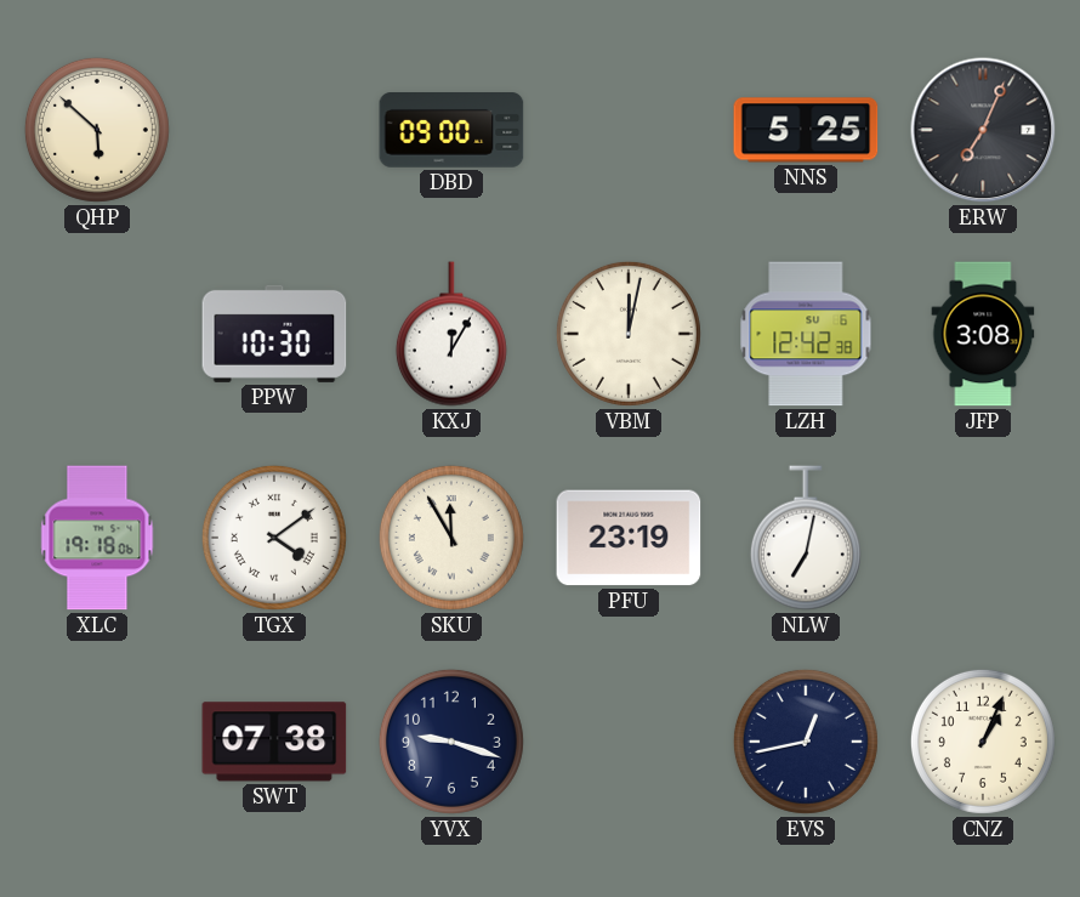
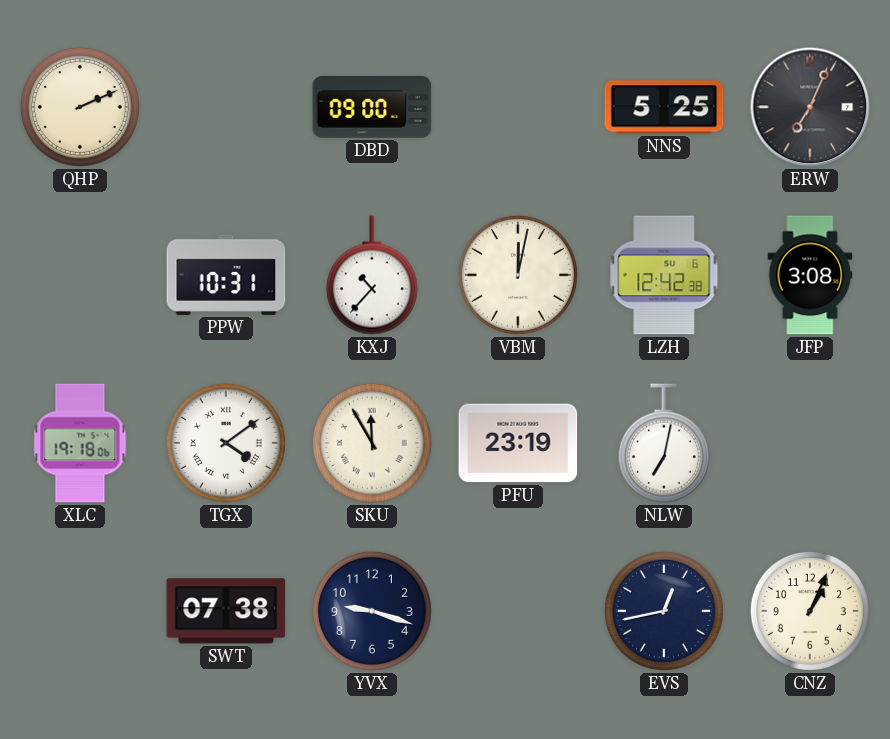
QHP: 5:52 -> 2:11
PPW: 10:30 -> 10:31
KXJ: 12:05 -> 10:37
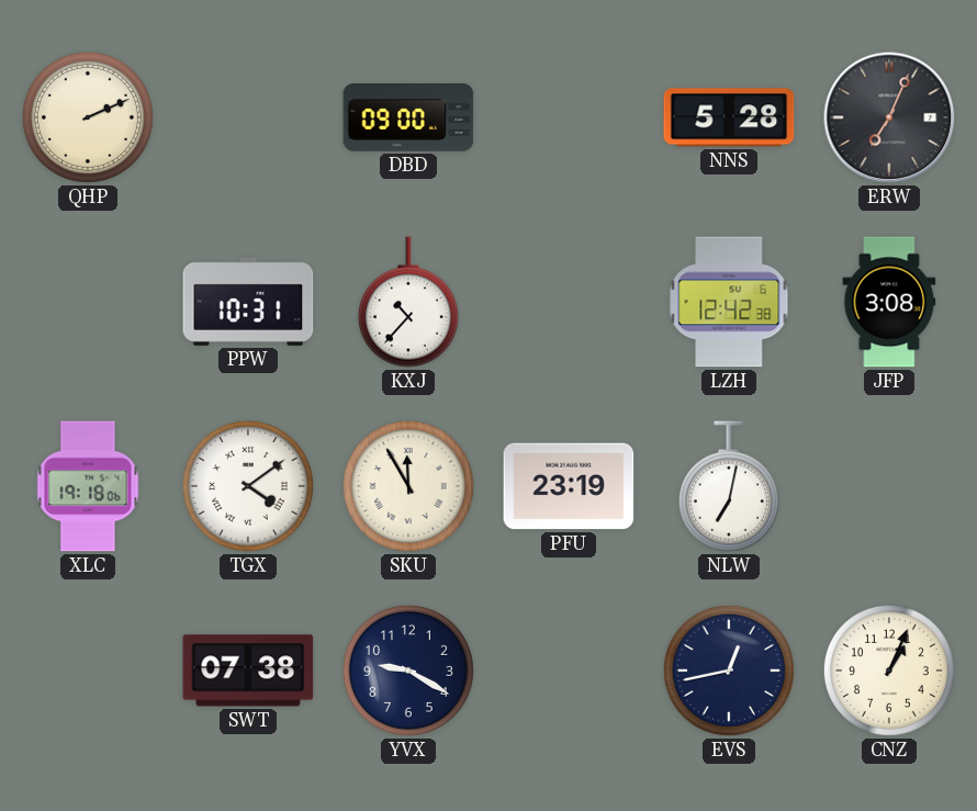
NNS: 5:25 -> 5:28
VBM: 12:02 -> none
YVX: 9:18 -> 9:20
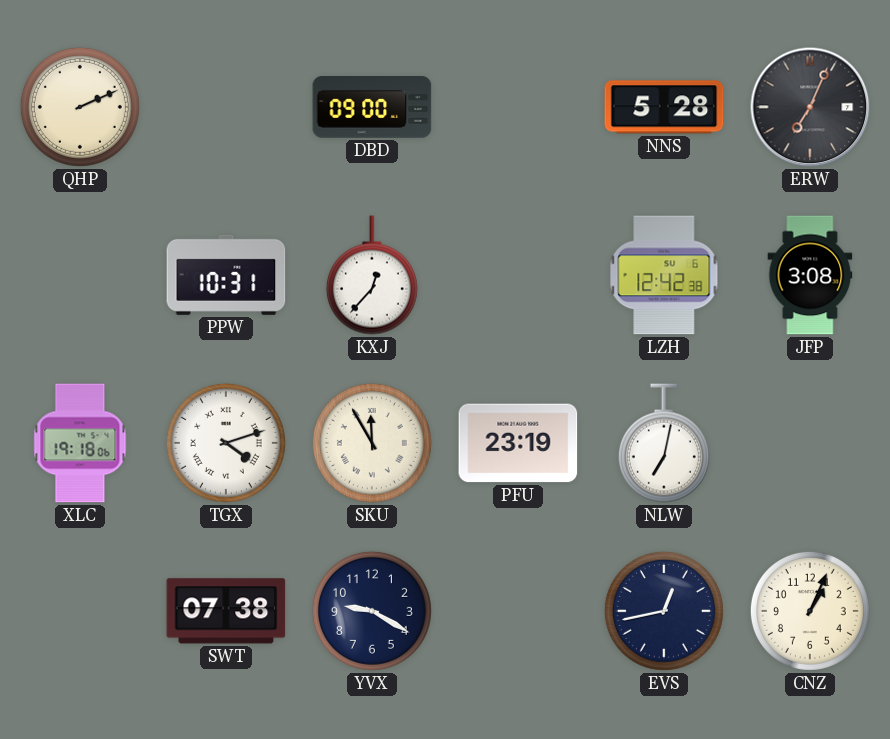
KXJ: 10:37 -> 12:37
TGX: 4:09 -> 4:12
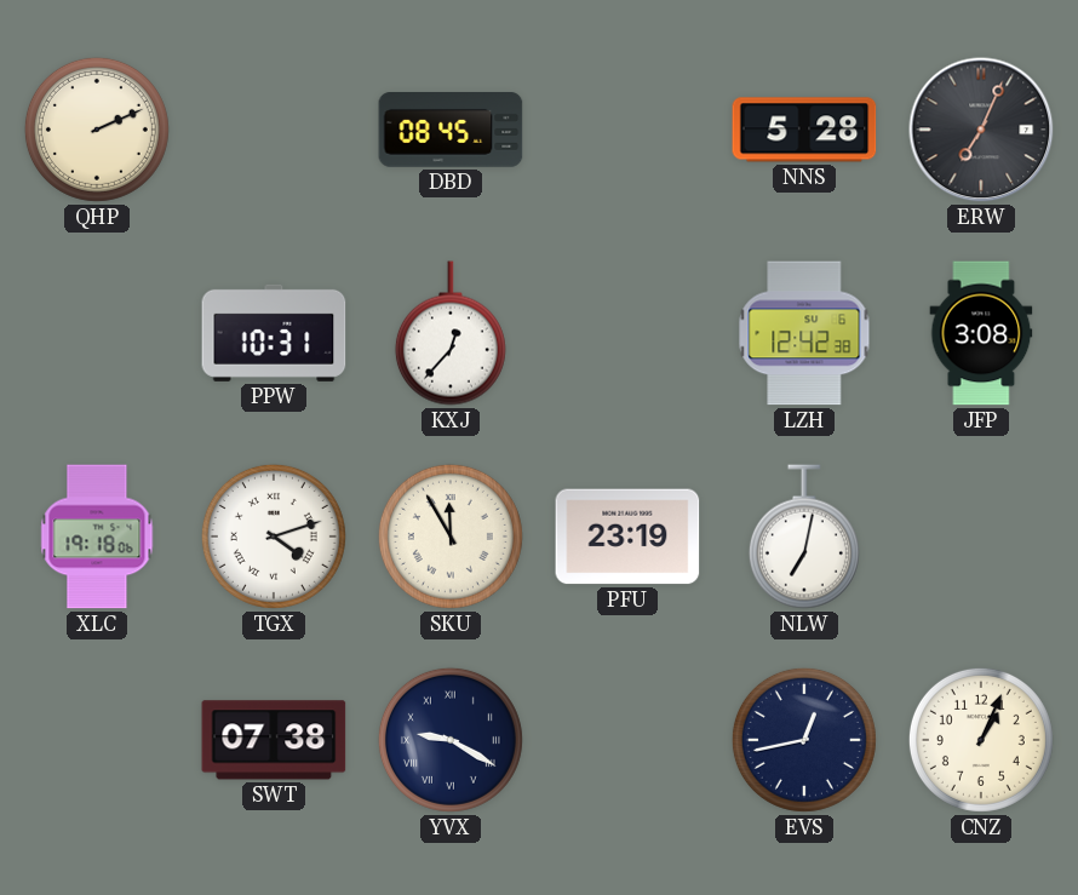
DBD: 09:00 -> 08:45
YVX numerals: Arabic -> Roman
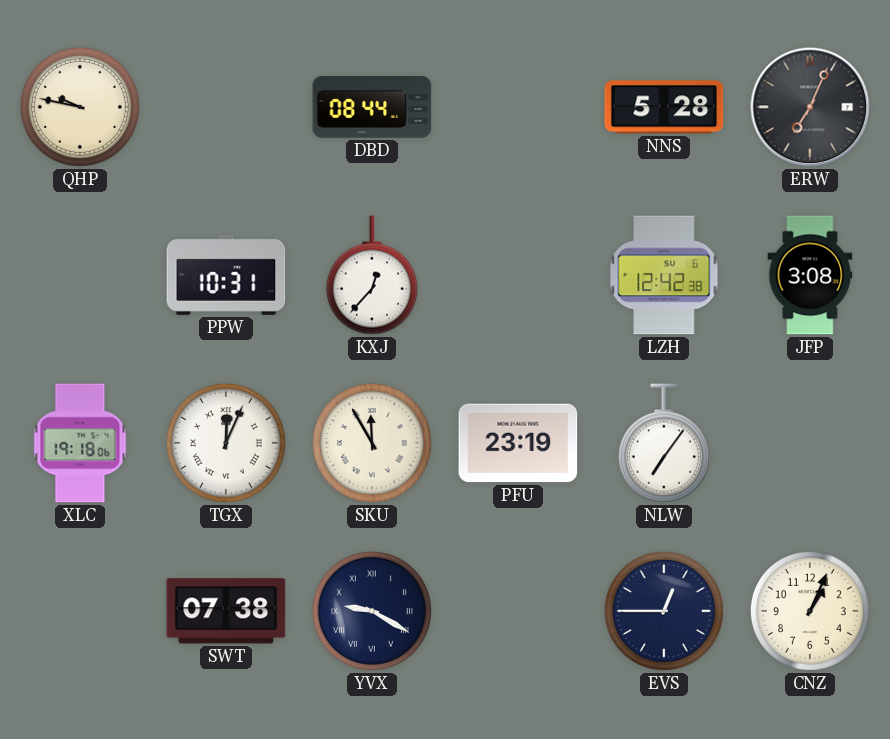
QHP: 2:11 -> 9:47
DBD: 08:45 -> 08:44
TGX: 4:12 -> 12:04
NLW: 7:02 -> 7:06
EVS: 12:43 -> 12:45
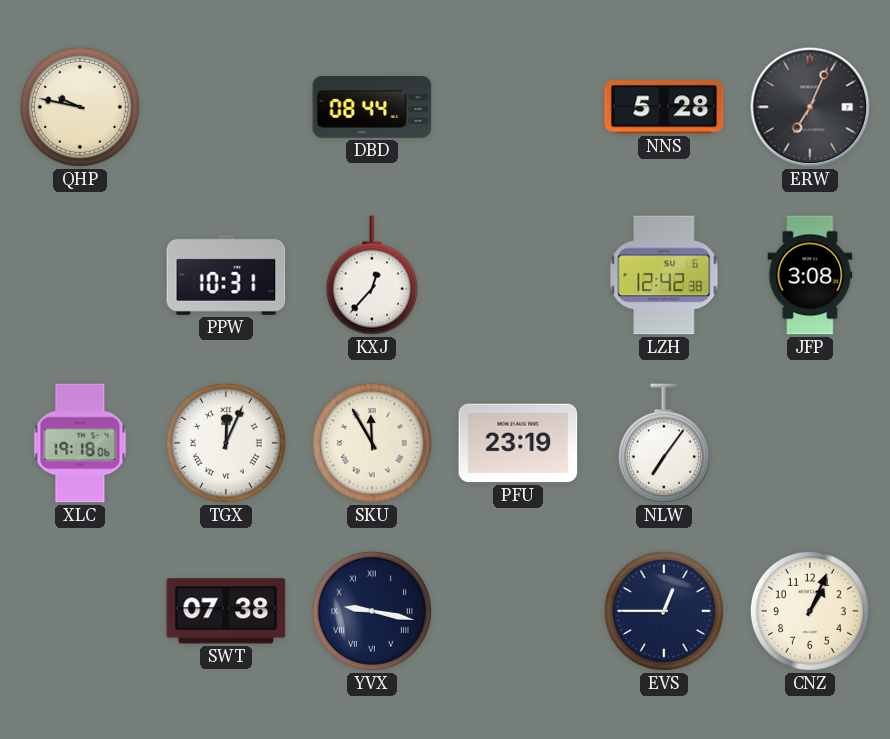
YVX: 9:20 -> 9:17
